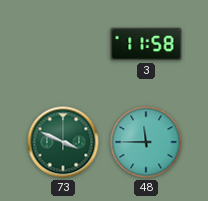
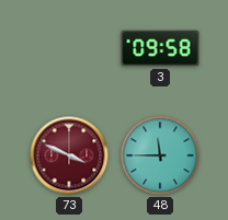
3: 11:58 -> 09:58
73 dial: green -> burgundy
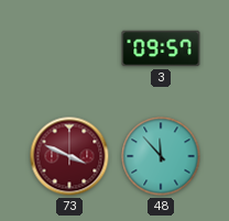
3: 09:58 -> 09:57
48: 11:45 -> 11:53
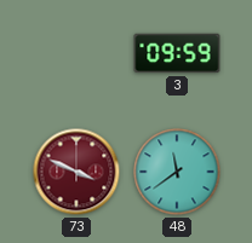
3: 09:57 -> 09:59
48: 11:53 -> 11:39
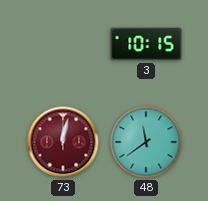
3: 09:59 -> 10:15
73: 3:49 -> 12:02
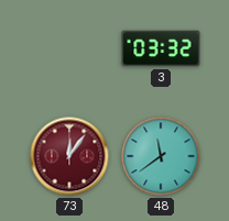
3: 10:15 -> 03:32
73: 12:02 -> 12:06
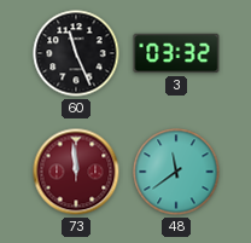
60: none -> 11:26
73: 12:06 -> 11:59
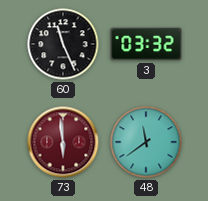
73: 11:59 -> 5:59
